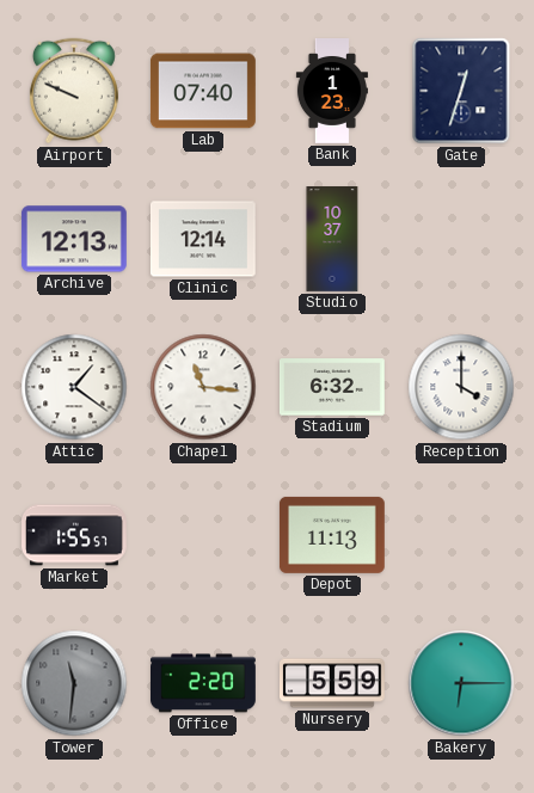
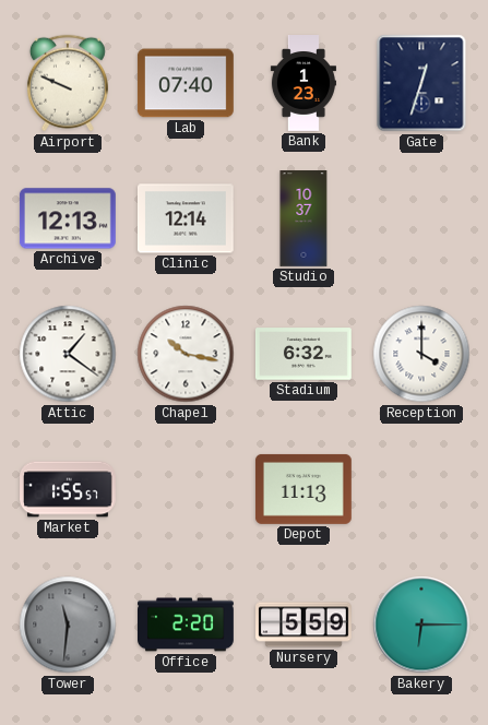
Chapel: 11:16 -> 10:17
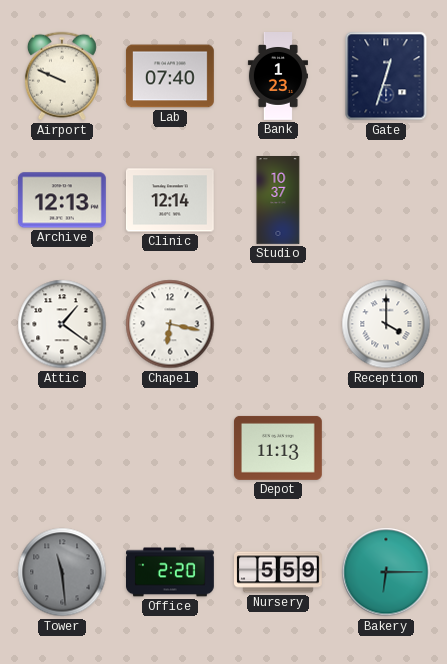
Chapel: 10:17 -> 6:17
Stadium: 6:32 -> none
Market: 1:55 -> none
Tower: 11:31 -> 11:29
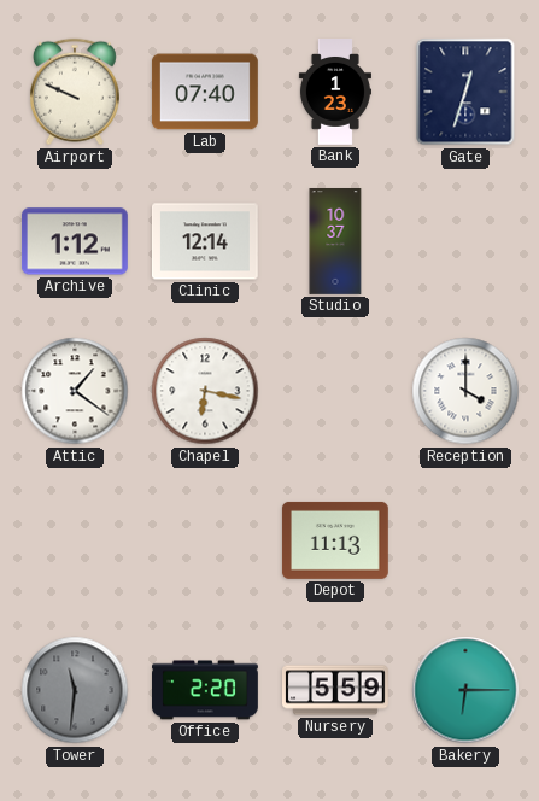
Archive: 12:13 -> 1:12
Tower: 11:29 -> 11:31
